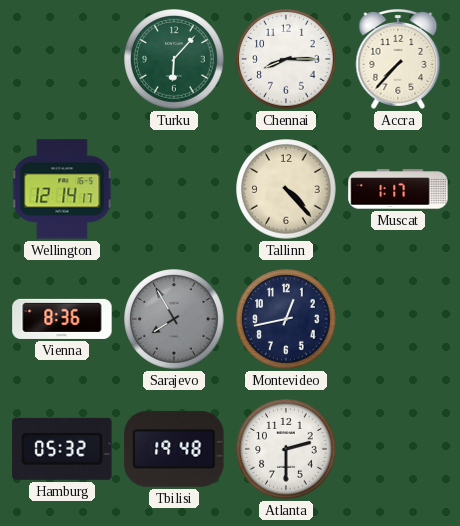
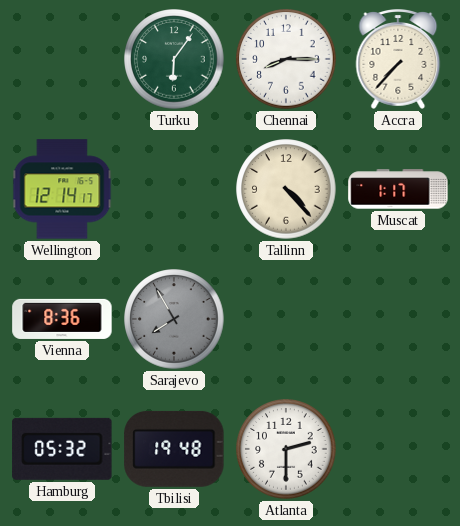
Turku: 6:07 -> 6:06
Montevideo: 12:43 -> none
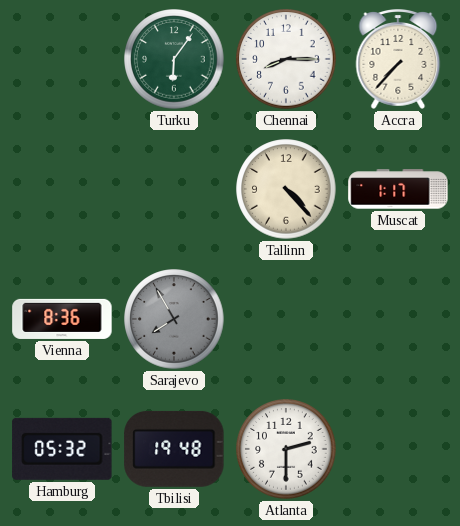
Wellington: 12:14 -> none
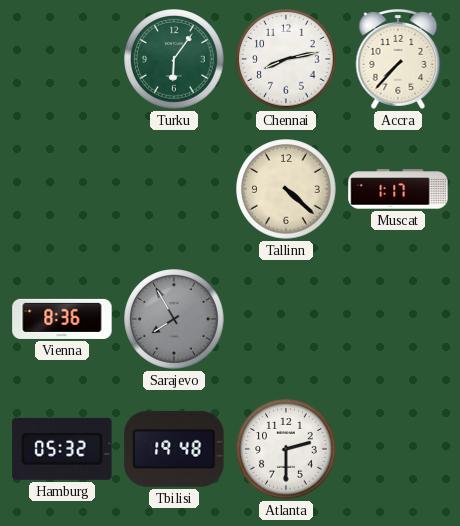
Chennai: 8:15 -> 8:13
Tallinn: 4:23 -> 4:22
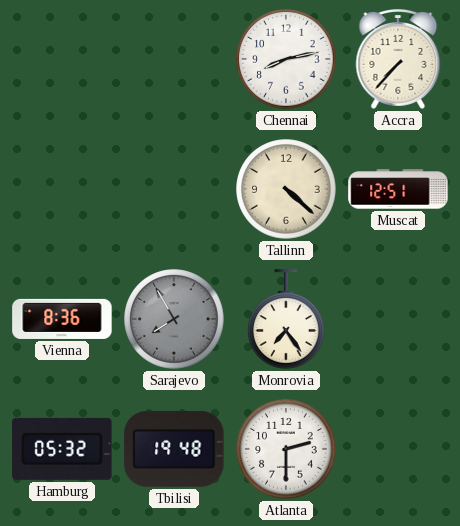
Turku: 6:06 -> none
Muscat: 1:17 -> 12:51
Monrovia: none -> 7:24
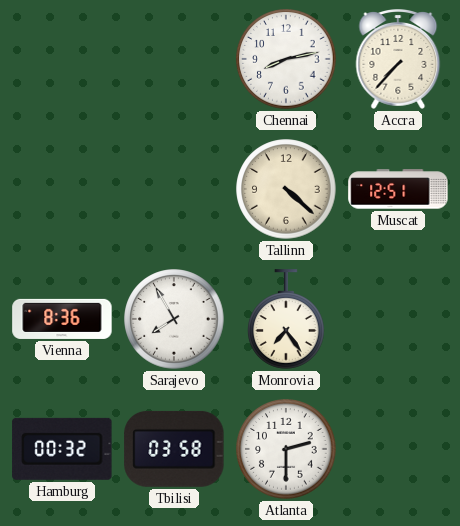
Sarajevo dial: grey -> white
Hamburg: 05:32 -> 00:32
Tbilisi: 19:48 -> 03:58
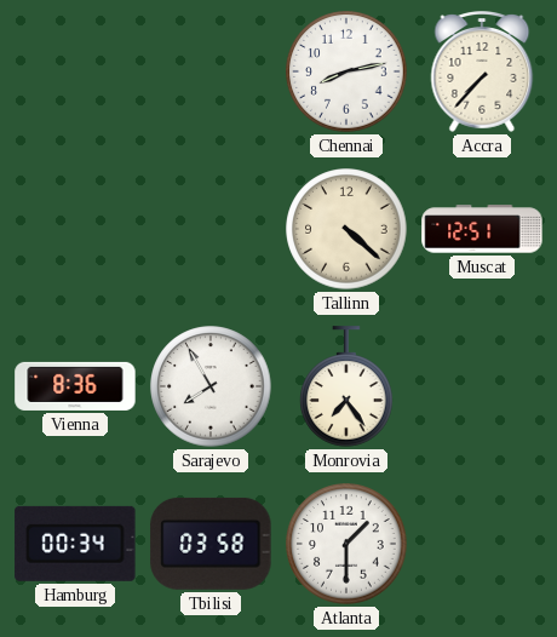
Hamburg: 00:32 -> 00:34
Atlanta: 2:30 -> 1:30
